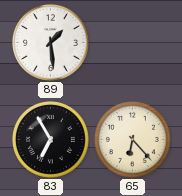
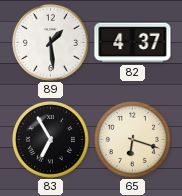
82: none -> 4:37
65: 6:23 -> 6:18
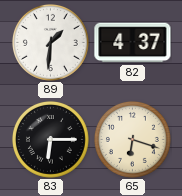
89: 1:29 -> 1:31
83: 6:55 -> 6:15
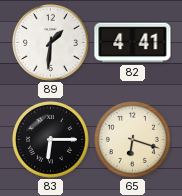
82: 4:37 -> 4:41
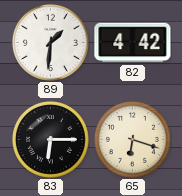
82: 4:41 -> 4:42
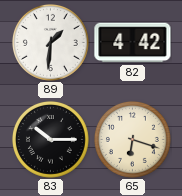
83: 6:15 -> 10:15
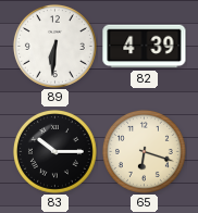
89: 1:31 -> 6:31
82: 4:42 -> 4:39
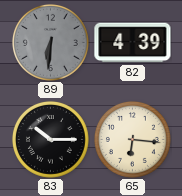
89 dial: white -> grey
65: 6:18 -> 6:16
